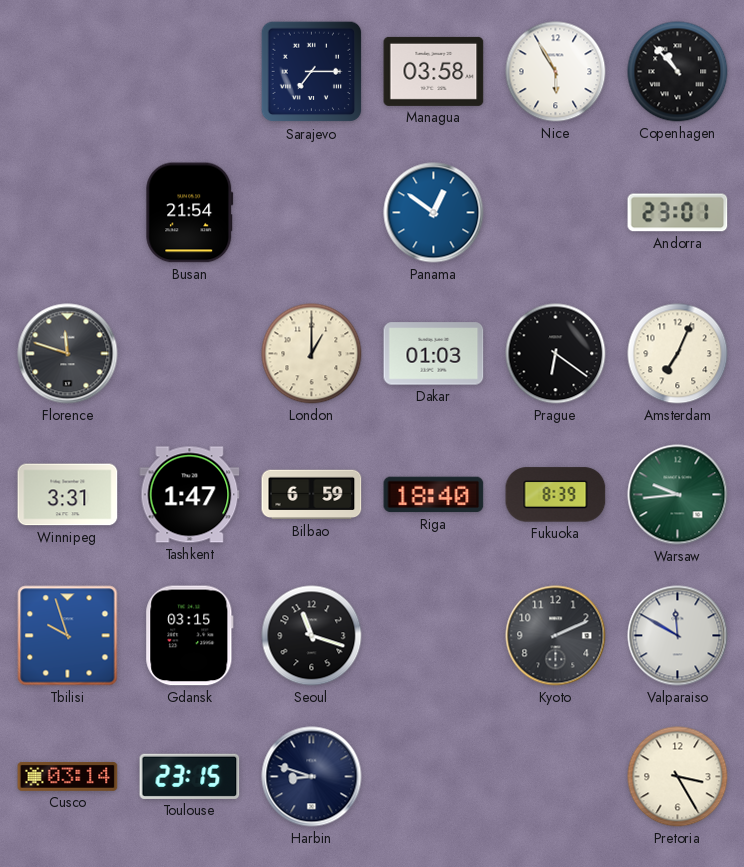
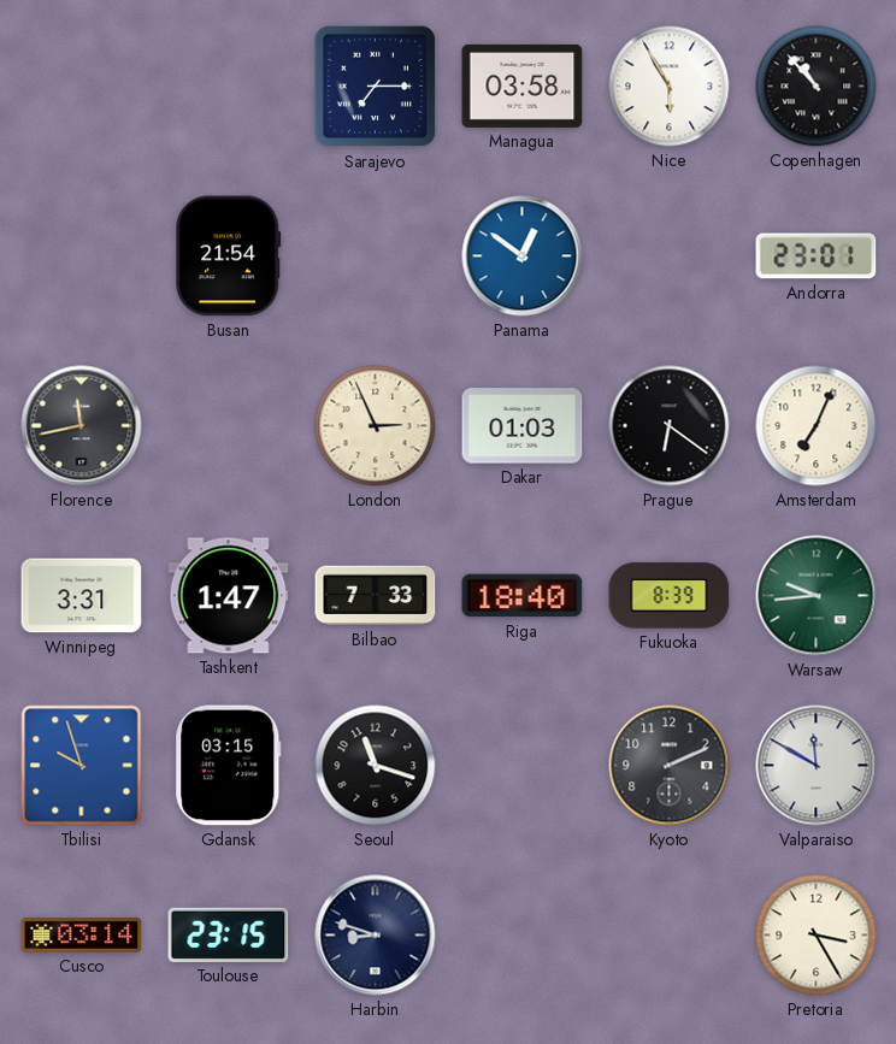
Florence: 11:48 -> 11:43
London: 1:00 -> 2:56
Bilbao: 6:59 -> 7:33
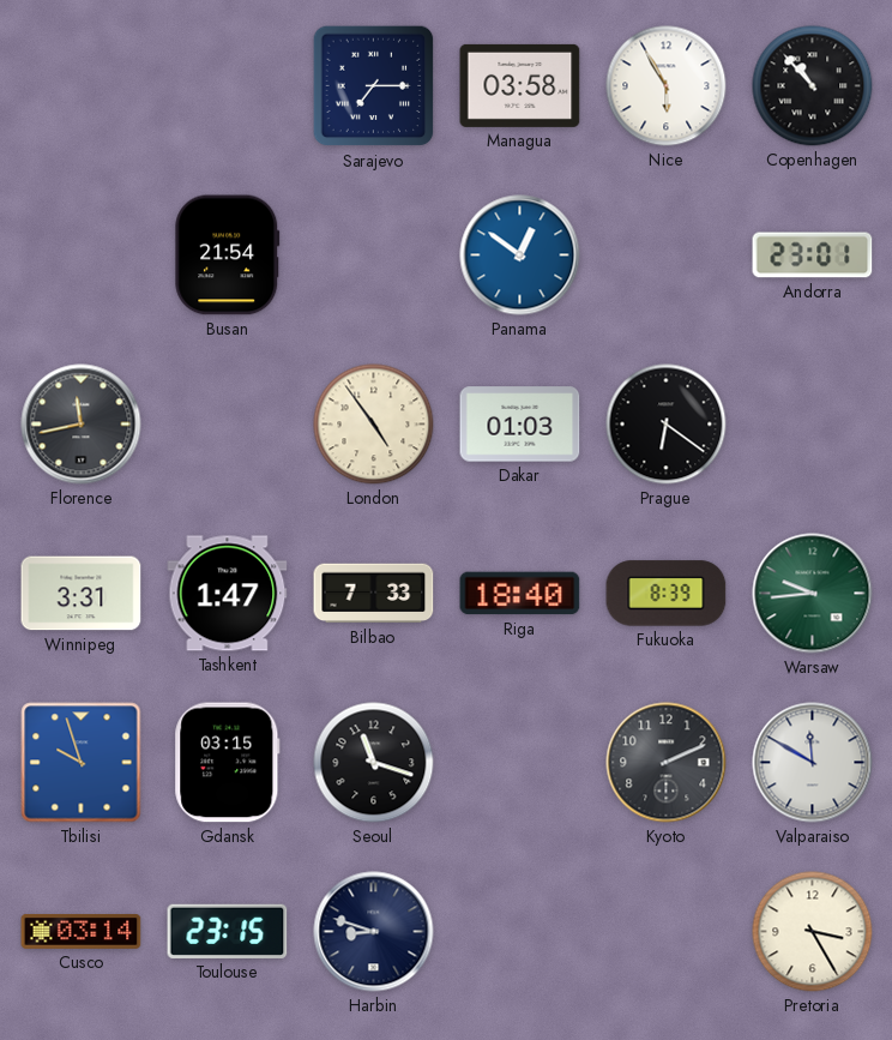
London: 2:56 -> 4:54
Amsterdam: 7:04 -> none
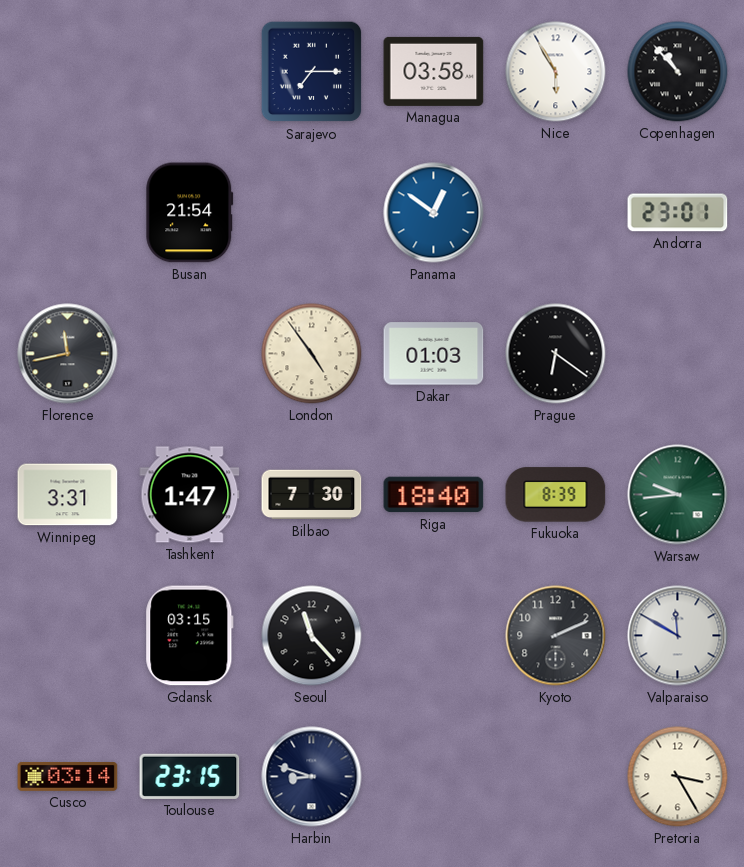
Bilbao: 7:33 -> 7:30
Tbilisi: 9:57 -> none
Seoul: 11:18 -> 11:23
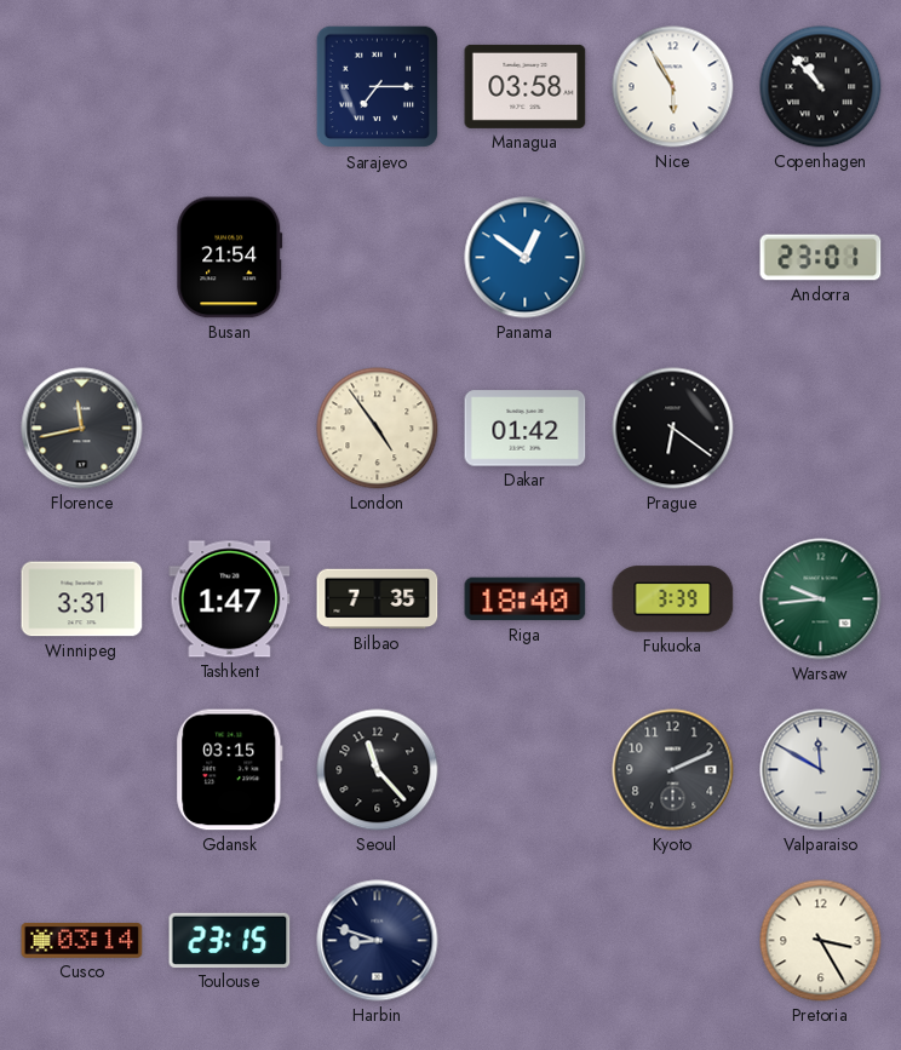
Dakar: 01:03 -> 01:42
Bilbao: 7:30 -> 7:35
Fukuoka: 8:39 -> 3:39
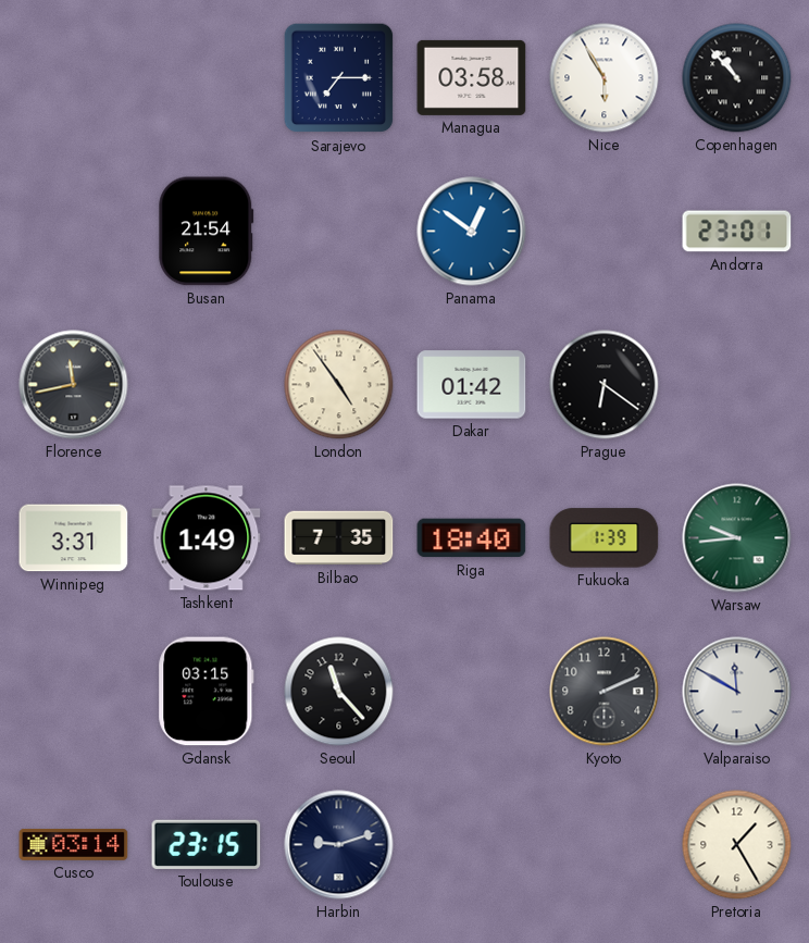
Tashkent: 1:47 -> 1:49
Fukuoka: 3:39 -> 1:39
Harbin: 8:48 -> 9:12
Pretoria: 3:25 -> 1:25
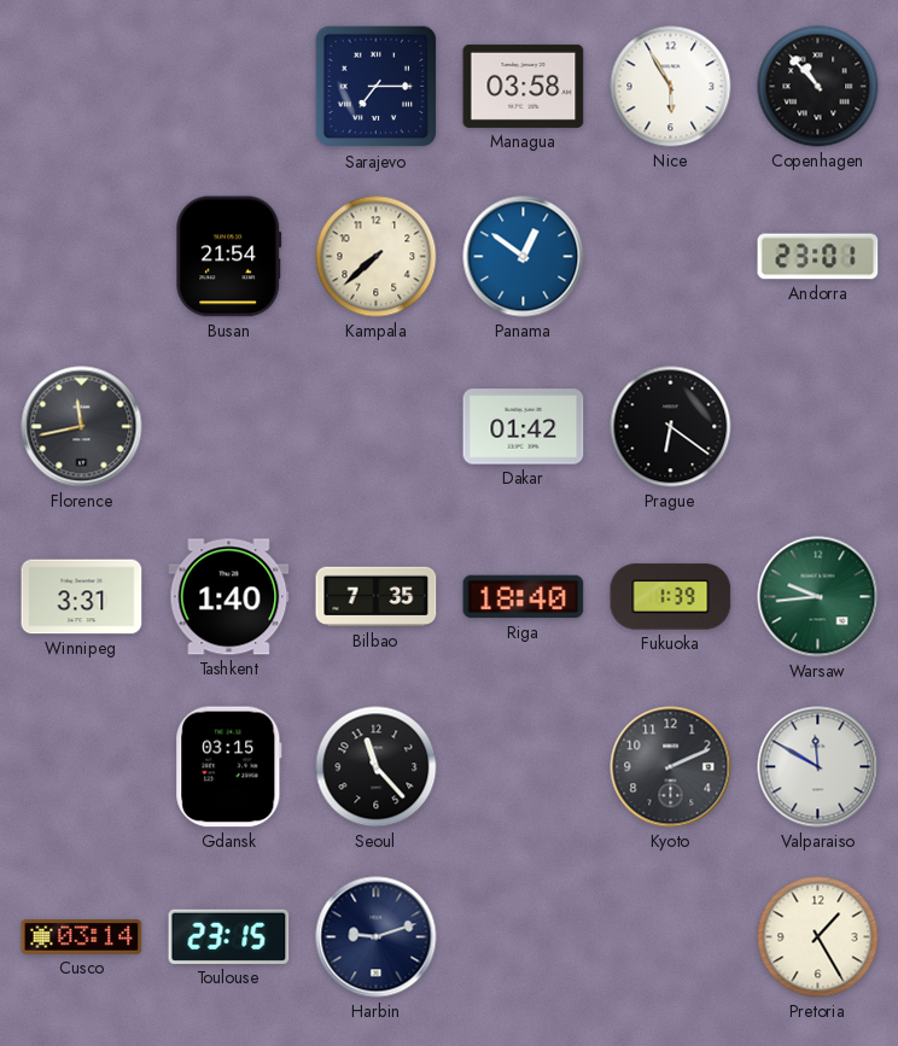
Kampala: none -> 7:38
London: 4:54 -> none
Tashkent: 1:49 -> 1:40
